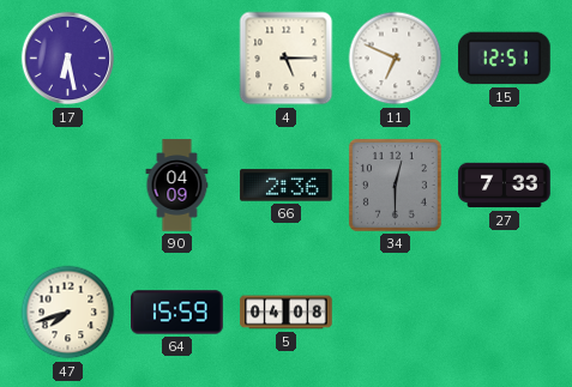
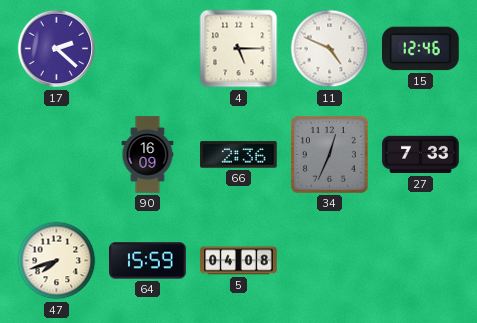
17: 6:28 -> 2:22
11: 6:49 -> 4:49
15: 12:51 -> 12:46
90: 04:09 -> 16:09
34: 12:30 -> 12:34
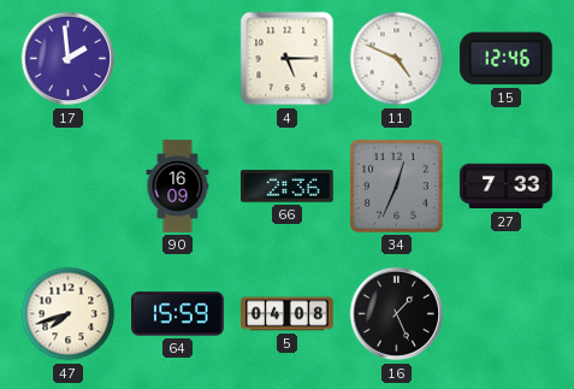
17: 2:22 -> 1:59
16: none -> 1:26
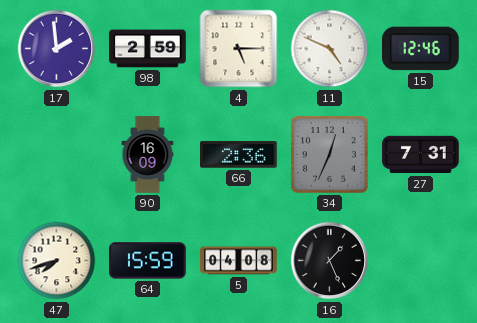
98: none -> 2:59
27: 7:33 -> 7:31
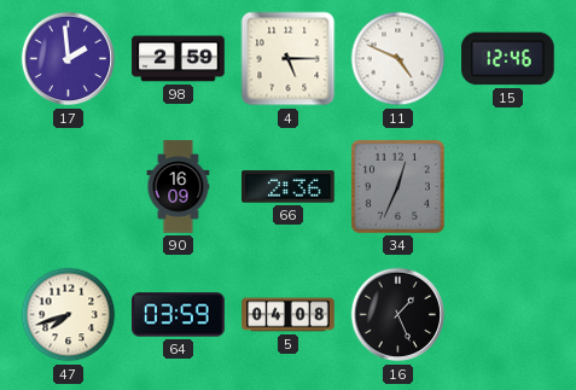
27: 7:31 -> none
64: 15:59 -> 03:59
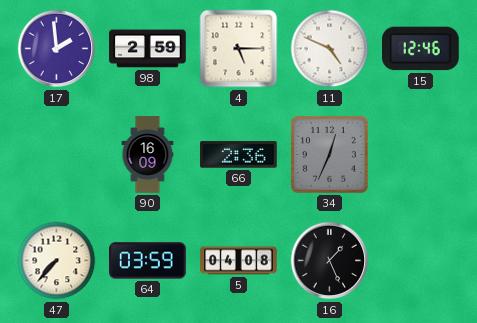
47: 7:42 -> 7:37
